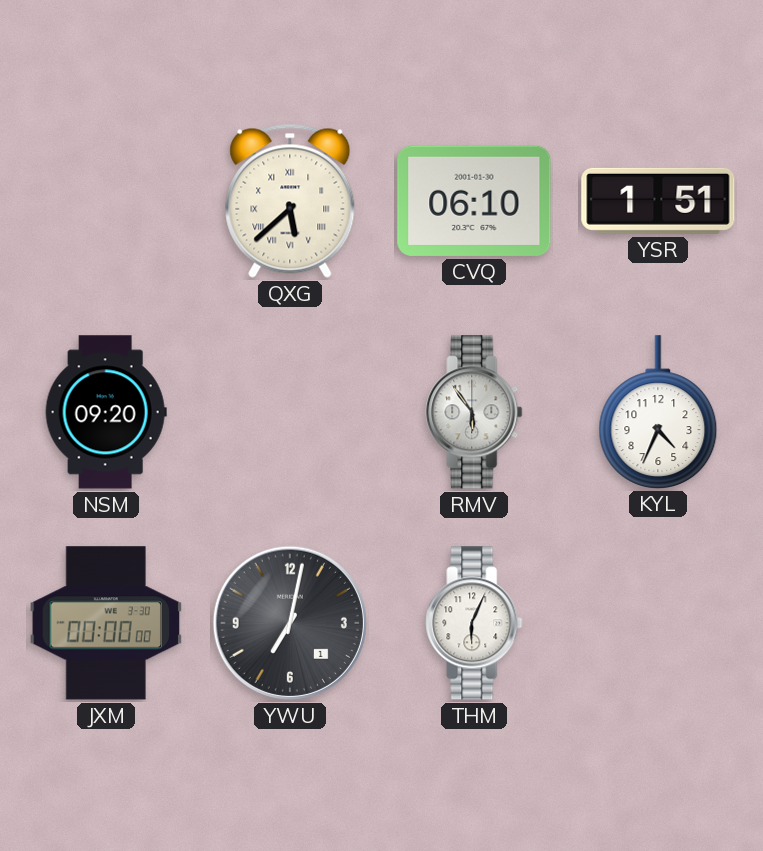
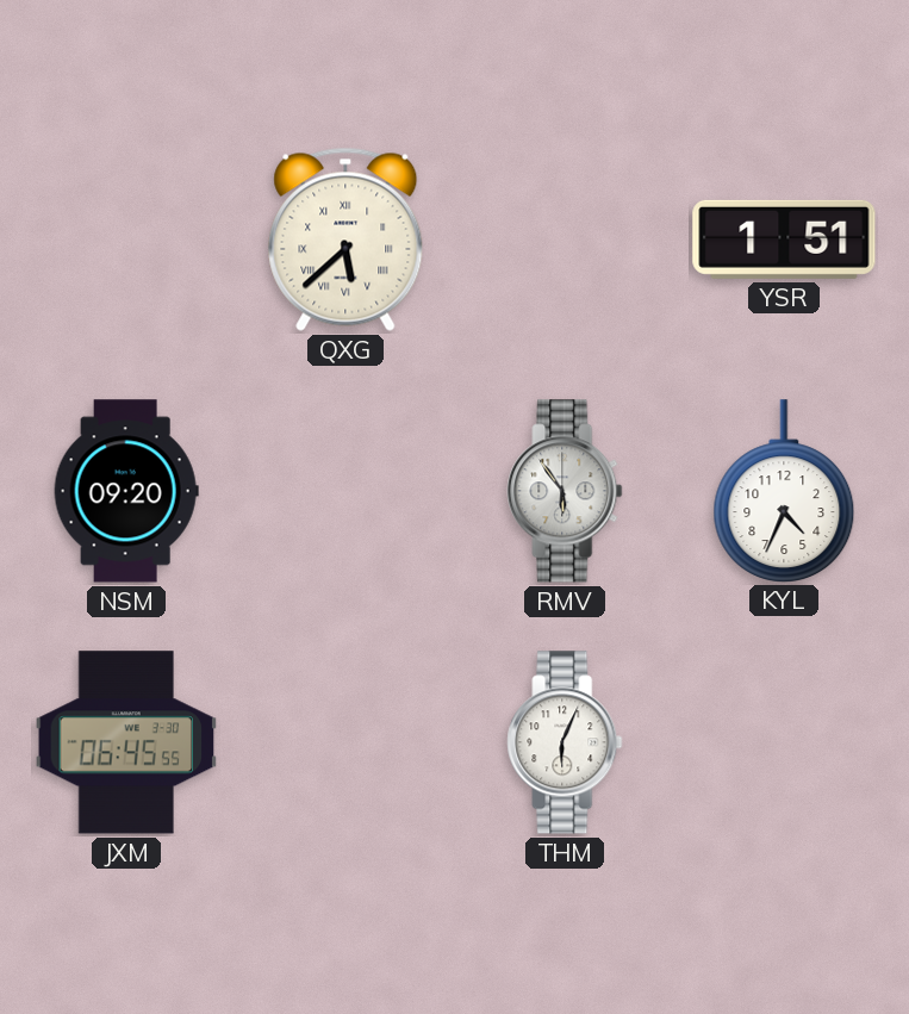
CVQ: 06:10 -> none
JXM: 00:00 -> 06:45
YWU: 7:02 -> none
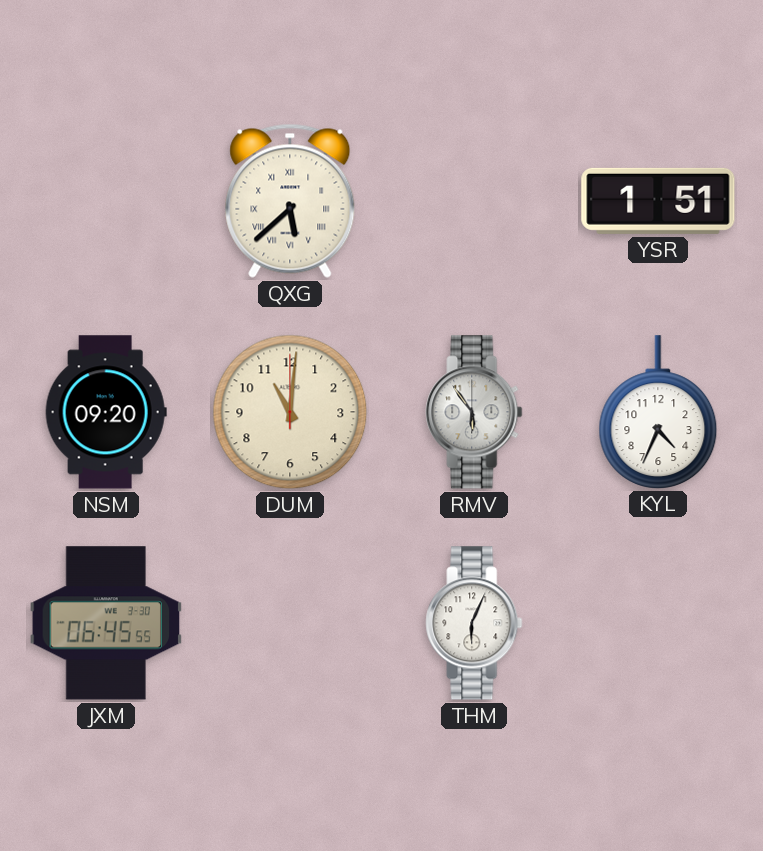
DUM: none -> 11:01
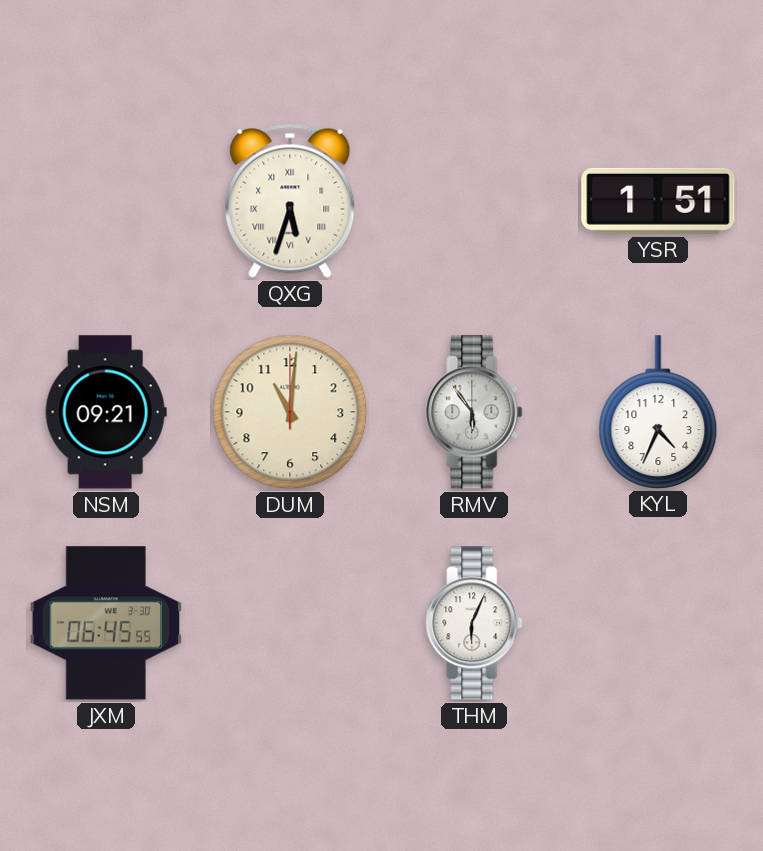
QXG: 5:38 -> 5:33
NSM: 09:20 -> 09:21
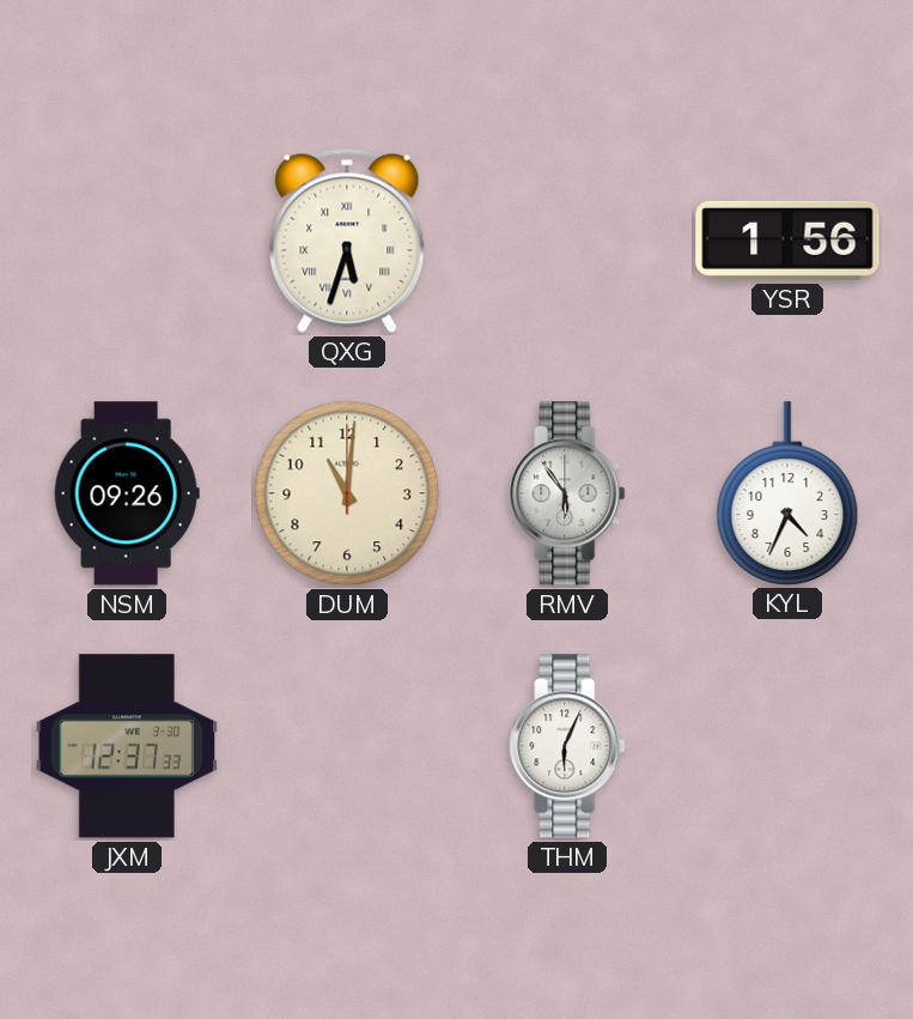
YSR: 1:51 -> 1:56
NSM: 09:21 -> 09:26
JXM: 06:45 -> 12:37
